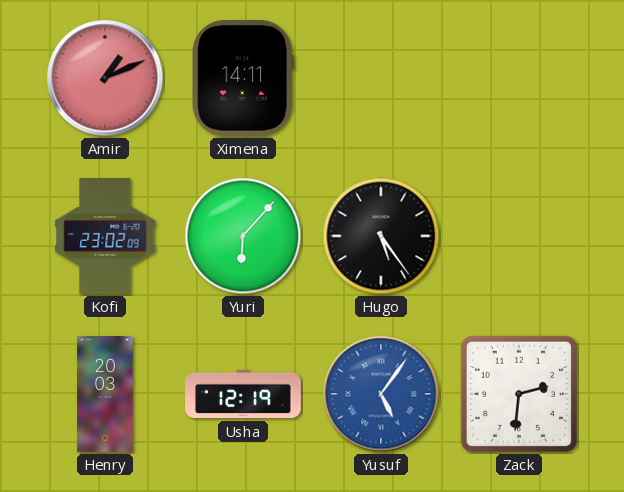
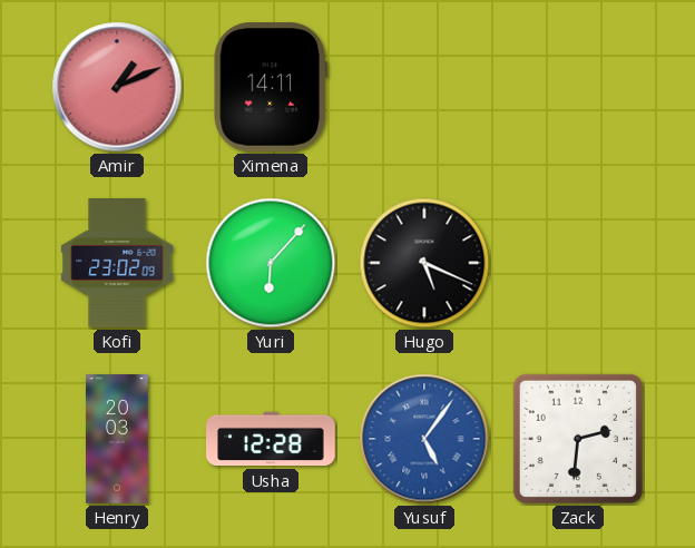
Hugo: 5:24 -> 5:19
Usha: 12:19 -> 12:28
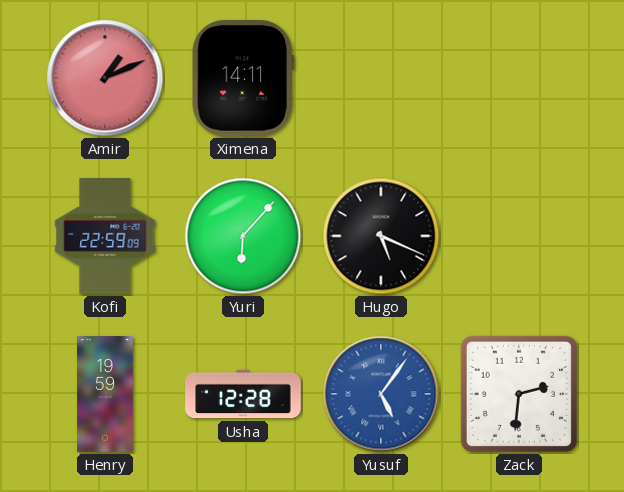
Kofi: 23:02 -> 22:59
Henry: 20:03 -> 19:59
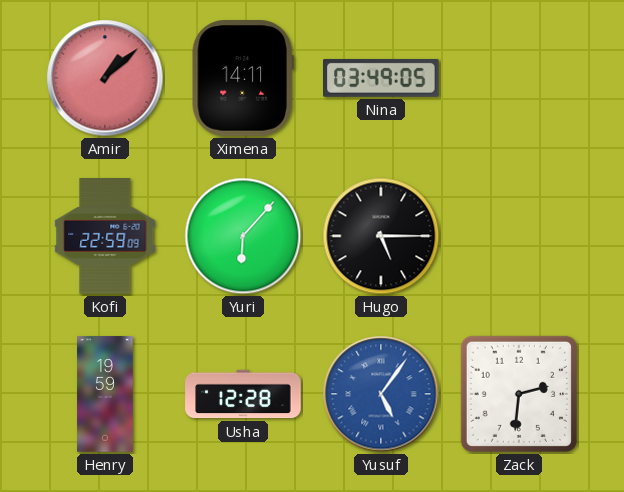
Amir: 1:11 -> 1:08
Nina: none -> 03:49
Hugo: 5:19 -> 5:15
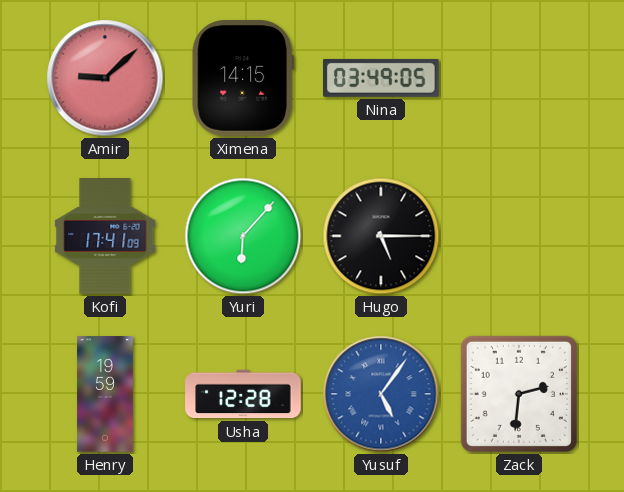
Amir: 1:08 -> 9:08
Ximena: 14:11 -> 14:15
Kofi: 22:59 -> 17:41
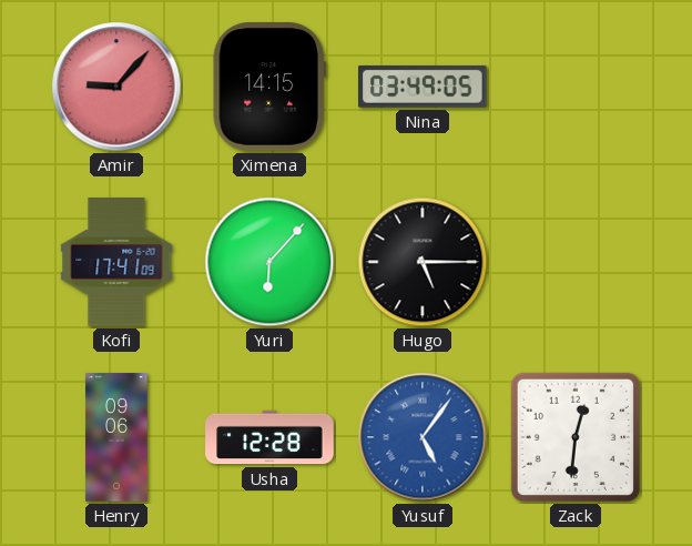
Amir: 9:08 -> 9:07
Henry: 19:59 -> 09:06
Zack: 2:31 -> 12:31
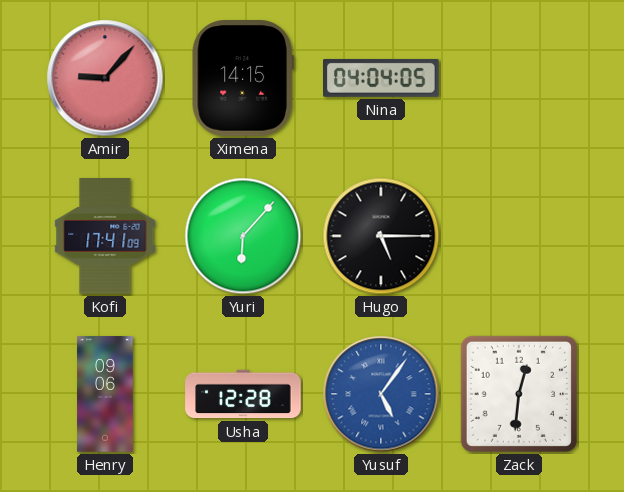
Nina: 03:49 -> 04:04
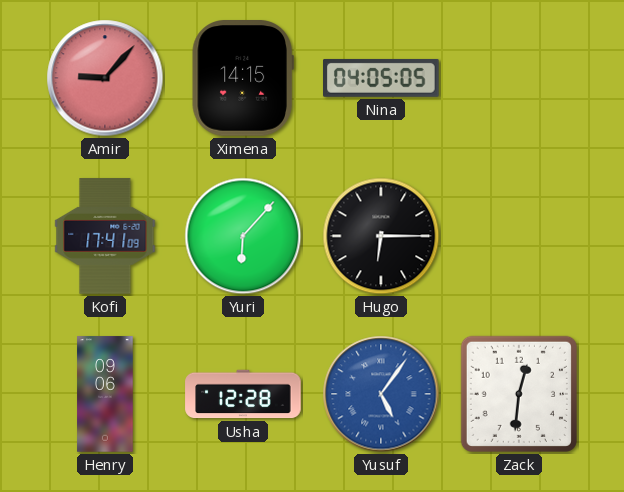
Nina: 04:04 -> 04:05
Hugo: 5:15 -> 6:15
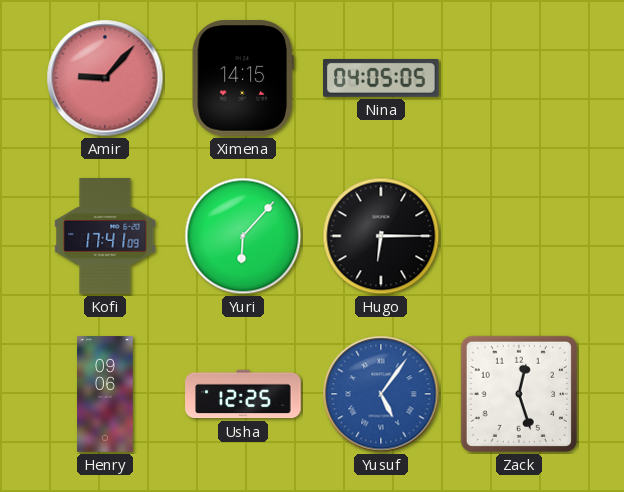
Usha: 12:28 -> 12:25
Zack: 12:31 -> 12:27
